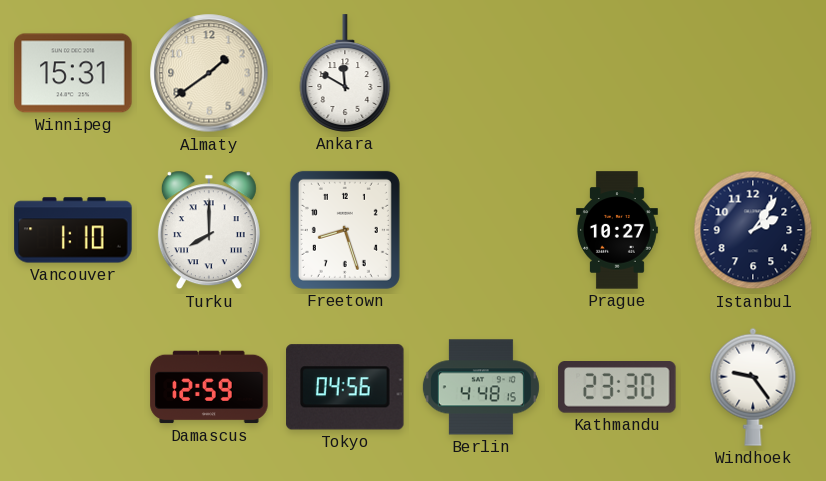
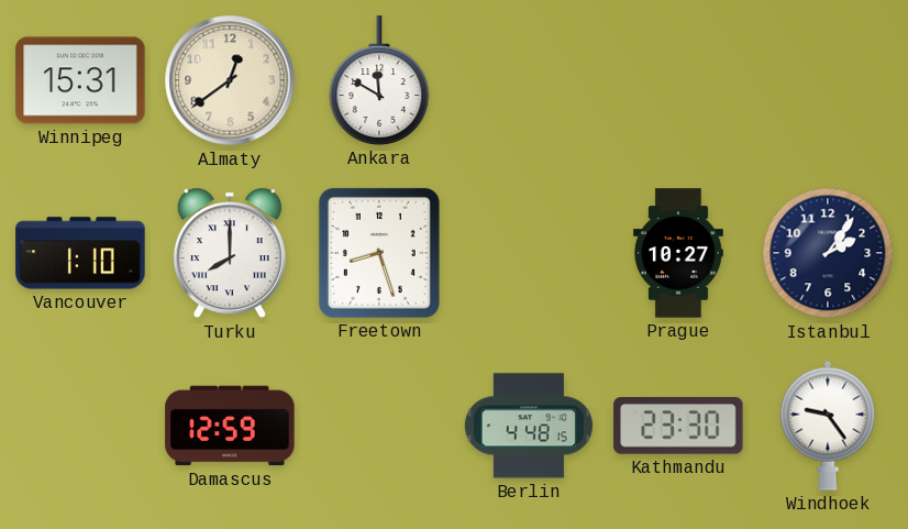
Almaty: 1:39 -> 12:39
Tokyo: 04:56 -> none
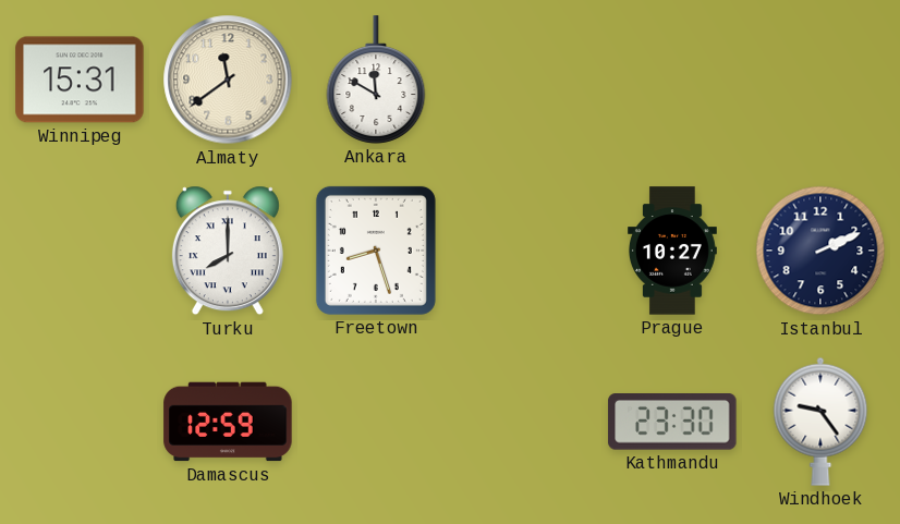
Almaty: 12:39 -> 11:39
Vancouver: 1:10 -> none
Istanbul: 2:06 -> 2:11
Berlin: 4:48 -> none
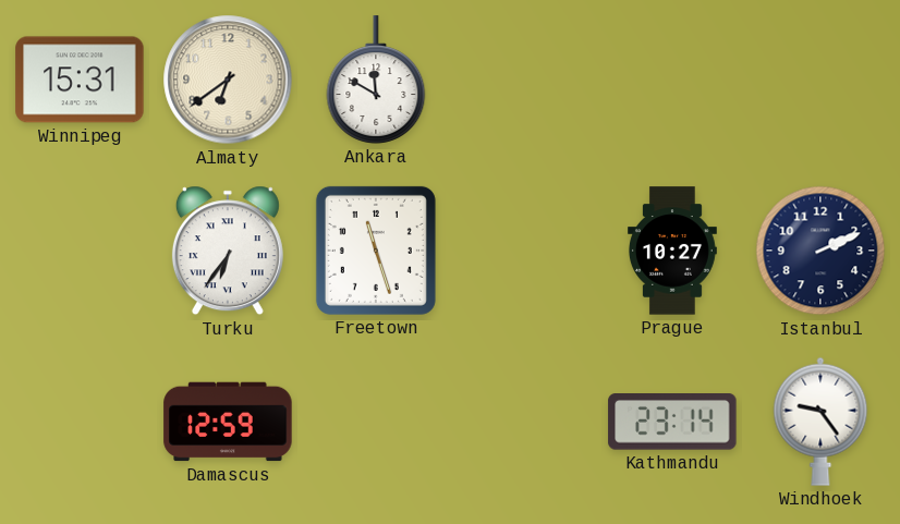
Almaty: 11:39 -> 6:39
Turku: 8:00 -> 6:36
Freetown: 8:27 -> 11:27
Kathmandu: 23:30 -> 23:14
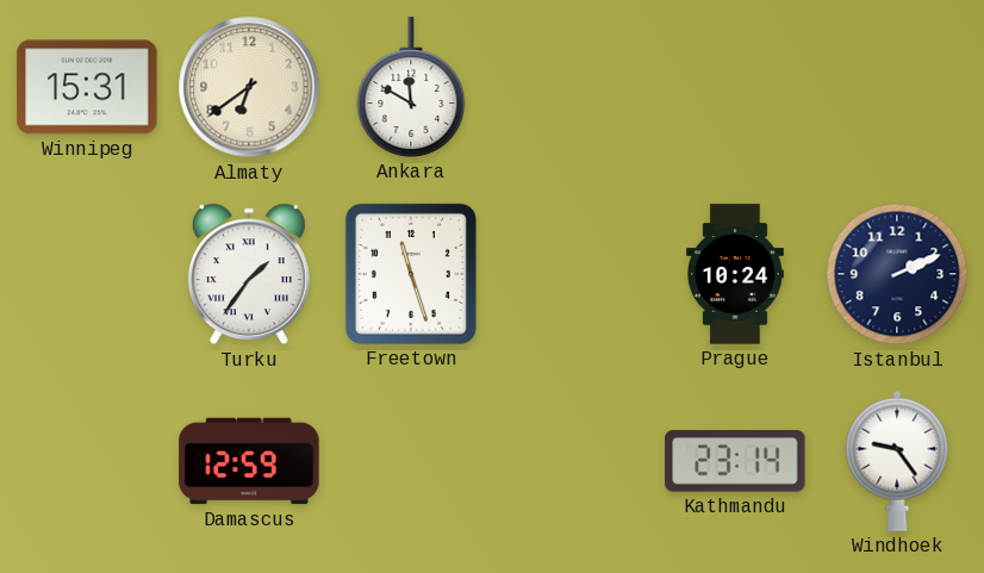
Turku: 6:36 -> 1:36
Prague: 10:27 -> 10:24
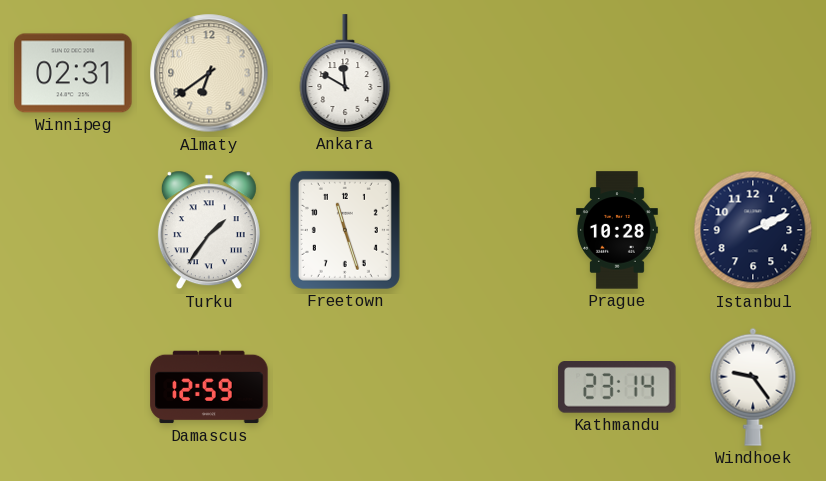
Winnipeg: 15:31 -> 02:31
Prague: 10:24 -> 10:28
